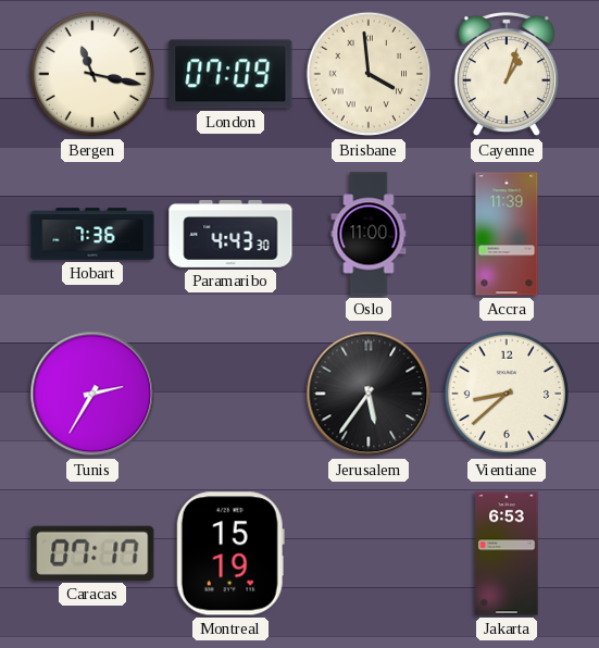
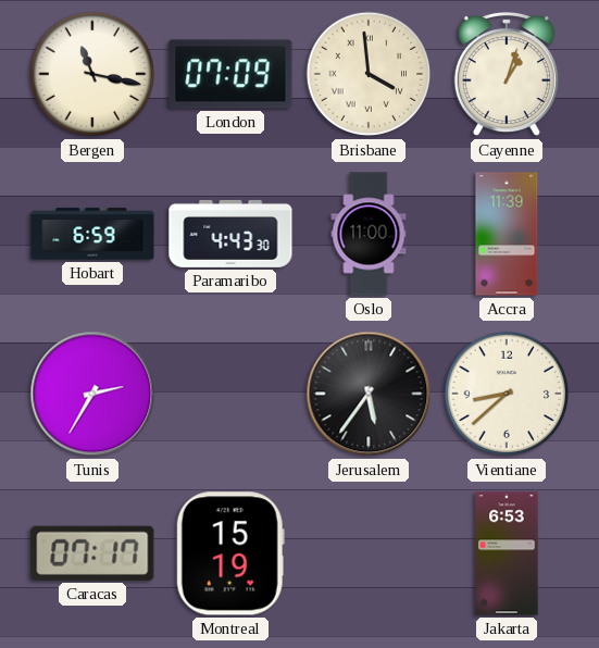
Hobart: 7:36 -> 6:59
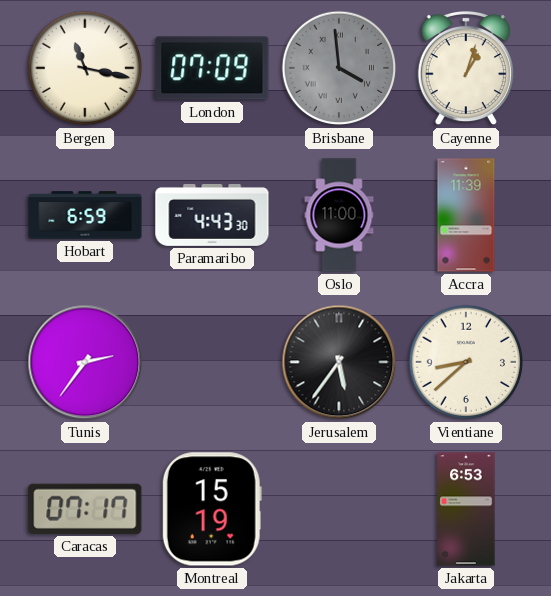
Brisbane dial: cream -> grey
Tunis: 2:35 -> 2:36
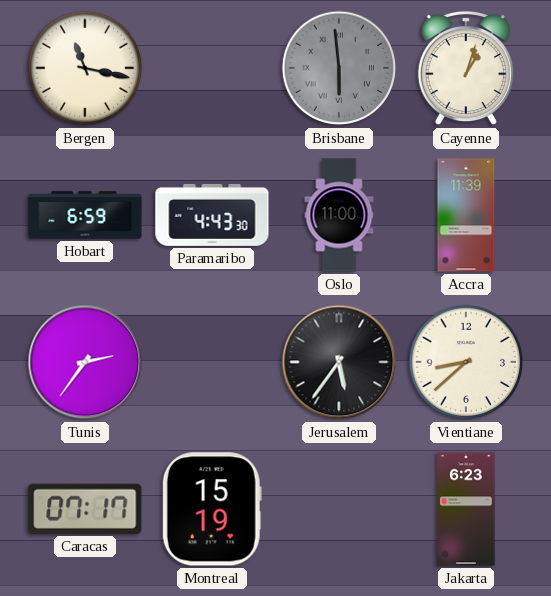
London: 07:09 -> none
Brisbane: 3:59 -> 5:59
Jakarta: 6:53 -> 6:23
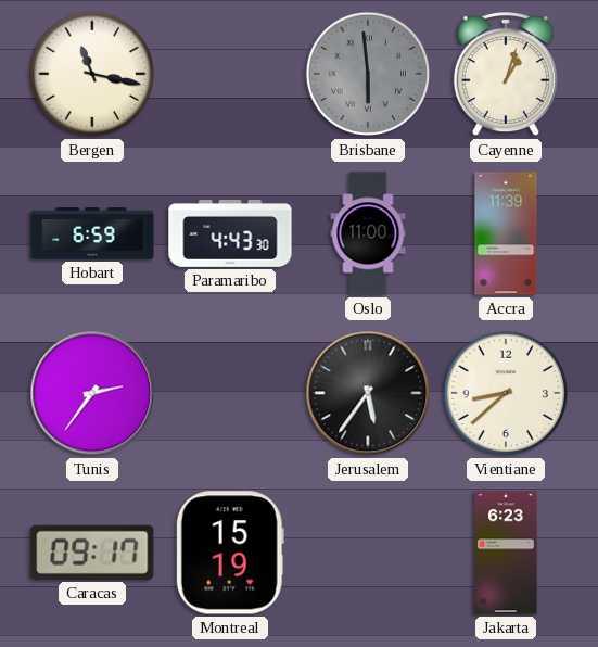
Caracas: 07:17 -> 09:17
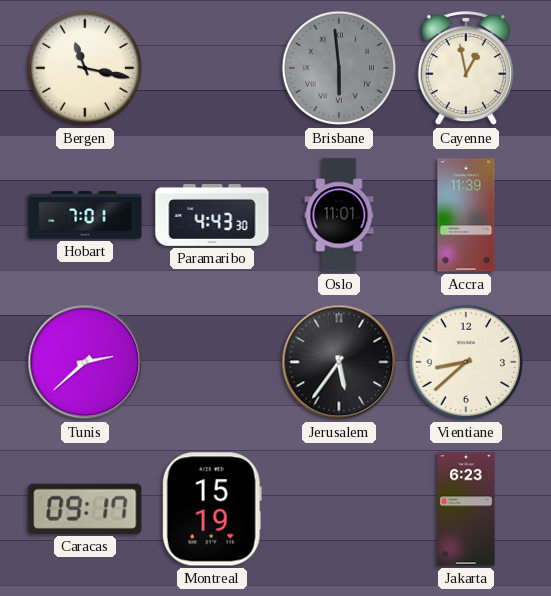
Cayenne: 1:03 -> 12:58
Hobart: 6:59 -> 7:01
Oslo: 11:00 -> 11:01
Tunis: 2:36 -> 2:38
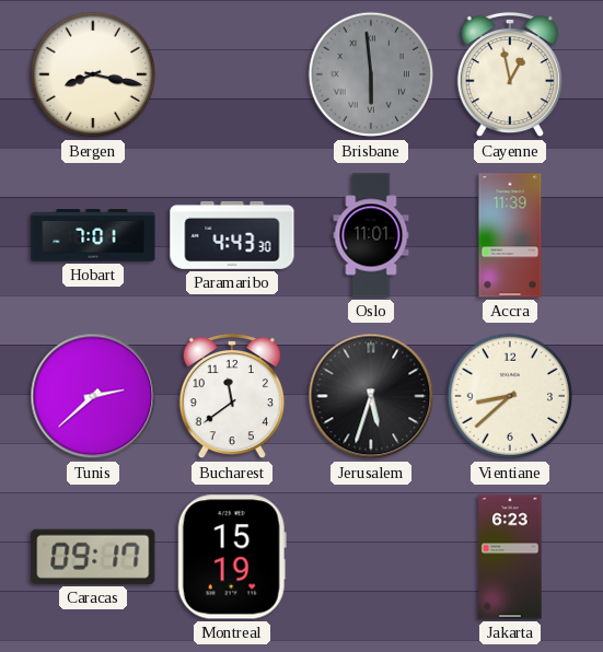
Bergen: 11:17 -> 8:17
Bucharest: none -> 11:39
Jerusalem: 5:36 -> 5:33
